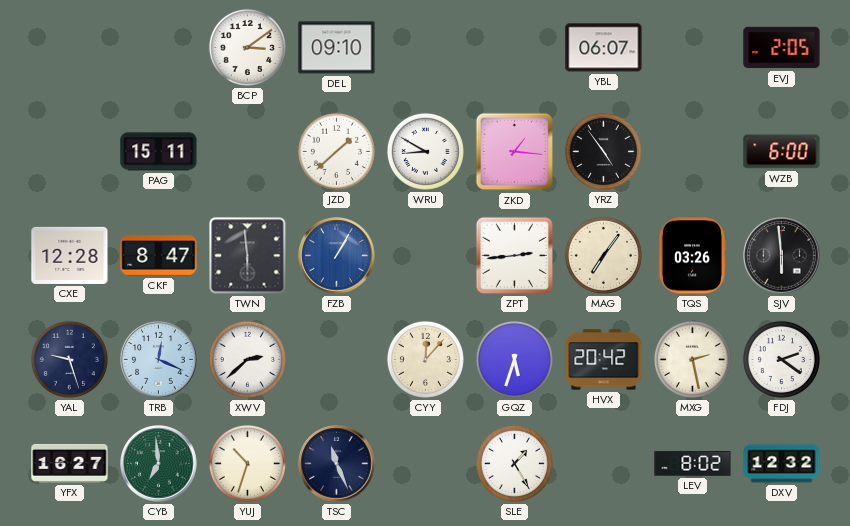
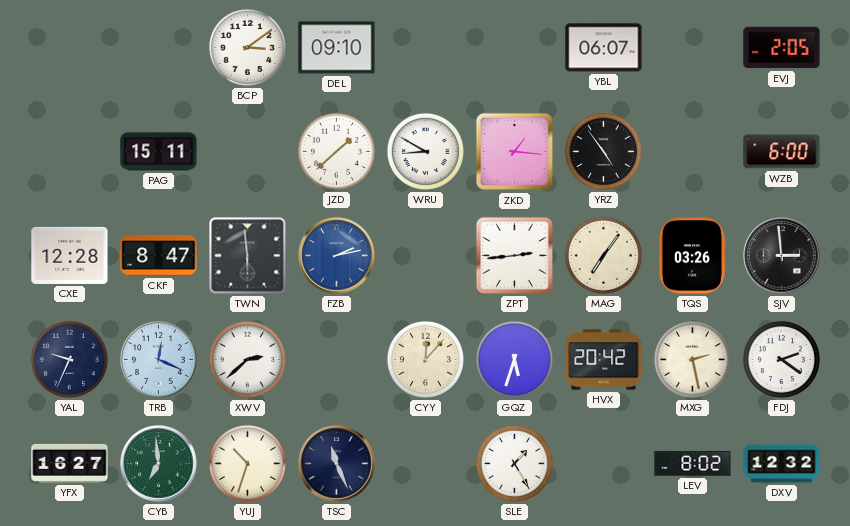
FZB: 1:05 -> 2:13
SJV: 5:59 -> 2:59
YAL: 9:27 -> 9:34
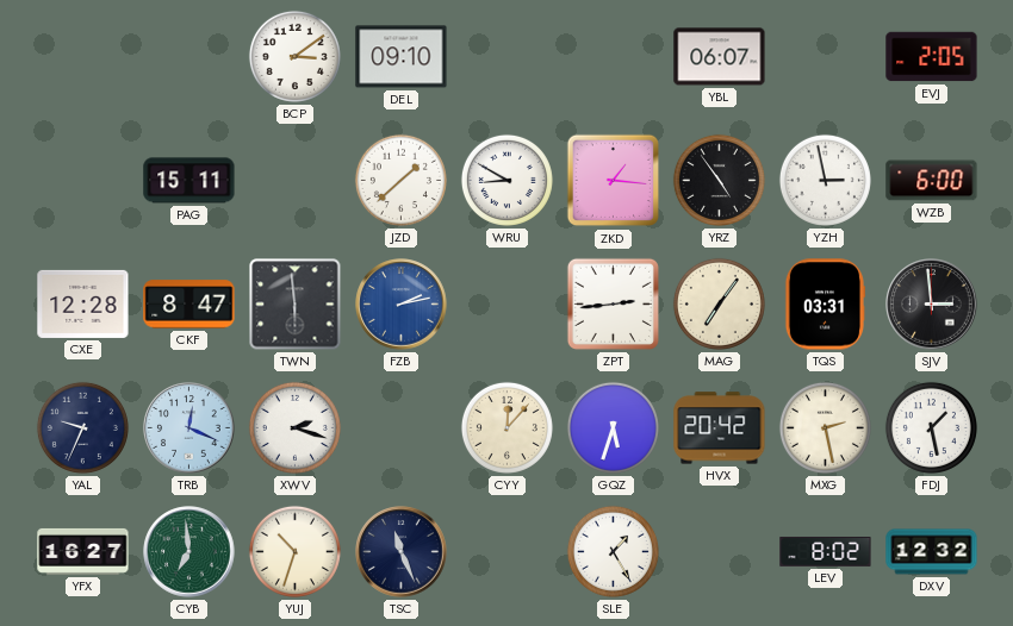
YZH: none -> 2:58
TQS: 03:26 -> 03:31
XWV: 2:38 -> 2:18
FDJ: 2:21 -> 1:28
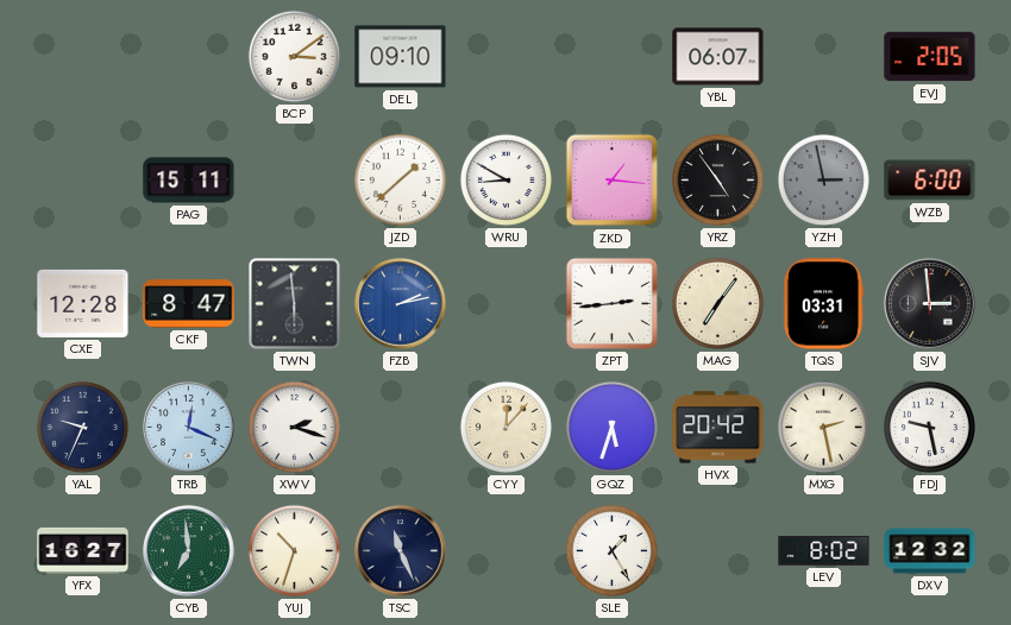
YZH dial: white -> grey
FDJ: 1:28 -> 9:28
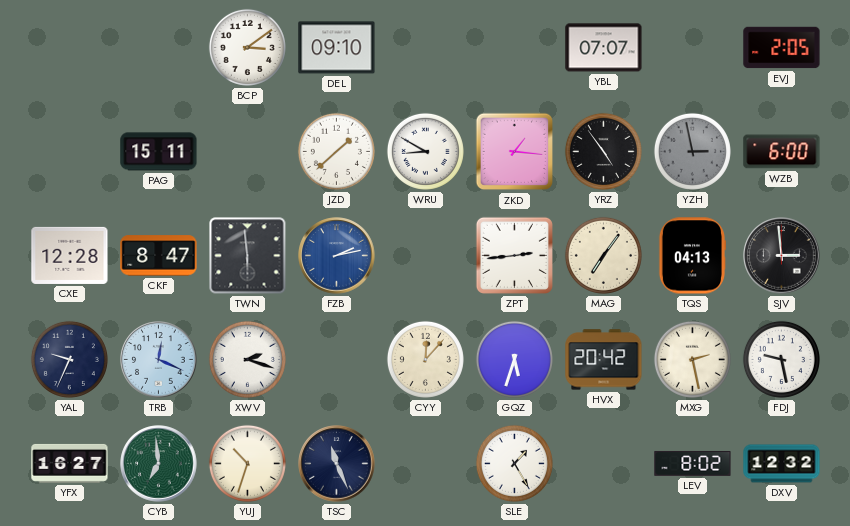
YBL: 06:07 -> 07:07
TQS: 03:31 -> 04:13
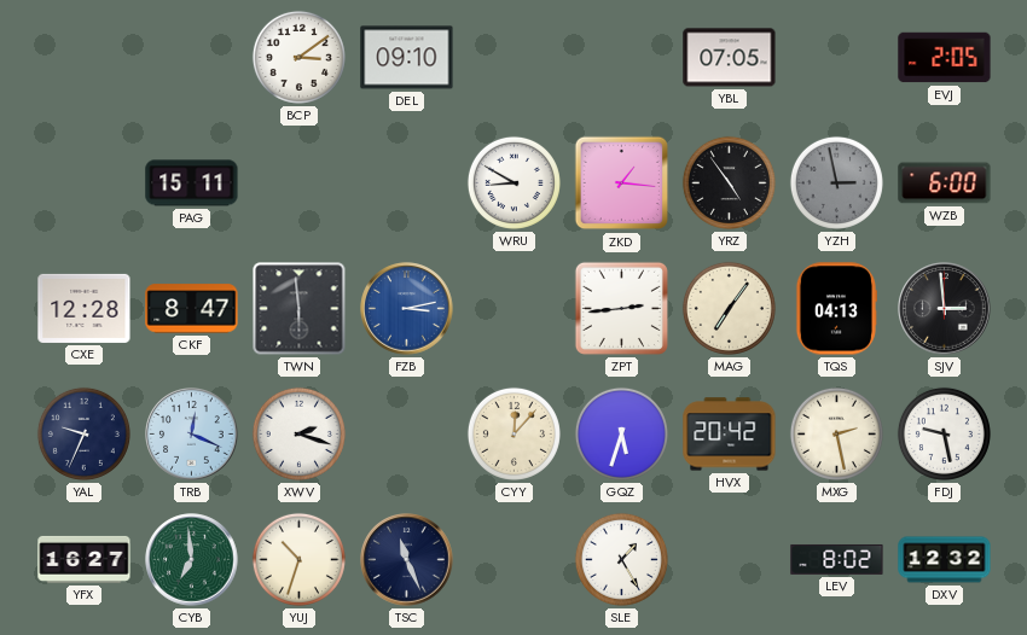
YBL: 07:07 -> 07:05
JZD: 1:38 -> none
FZB: 2:13 -> 3:13
